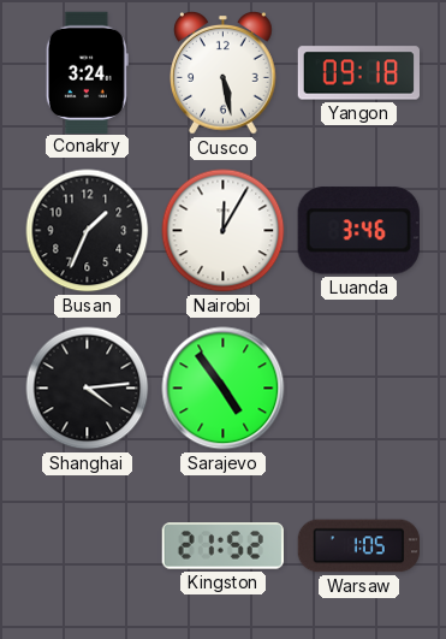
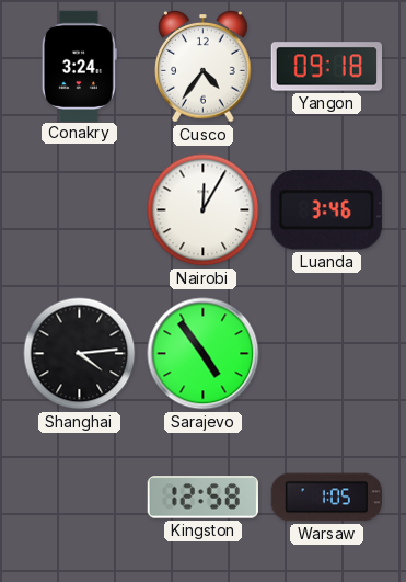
Cusco: 5:28 -> 4:36
Busan: 1:34 -> none
Kingston: 21:52 -> 12:58
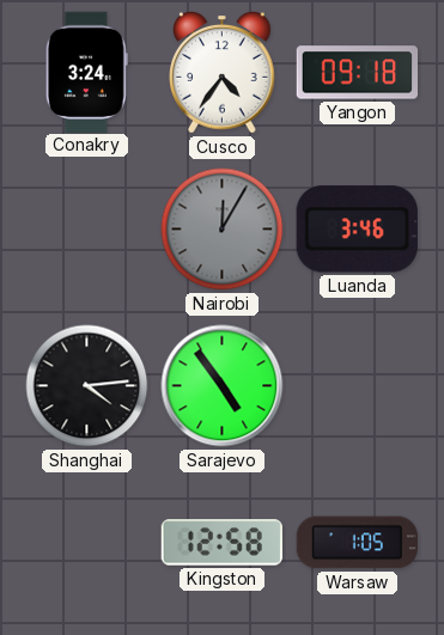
Nairobi dial: white -> grey
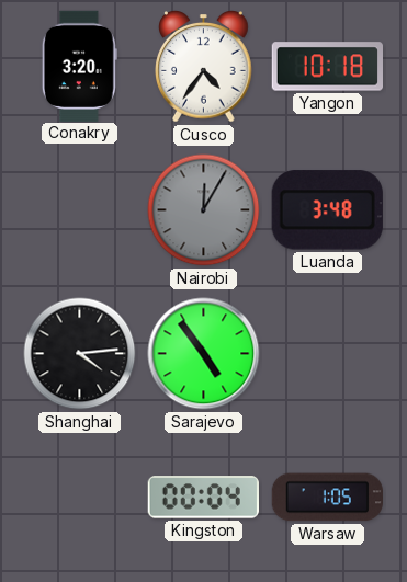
Conakry: 3:24 -> 3:20
Yangon: 09:18 -> 10:18
Luanda: 3:46 -> 3:48
Kingston: 12:58 -> 00:04
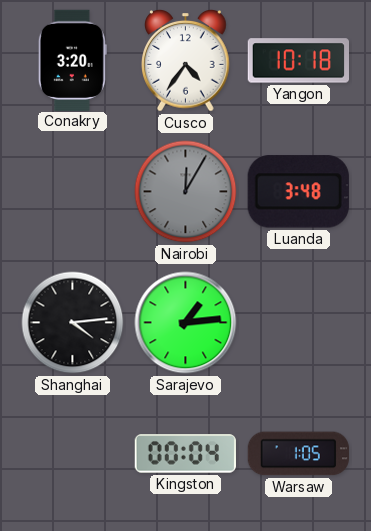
Sarajevo: 4:54 -> 1:14
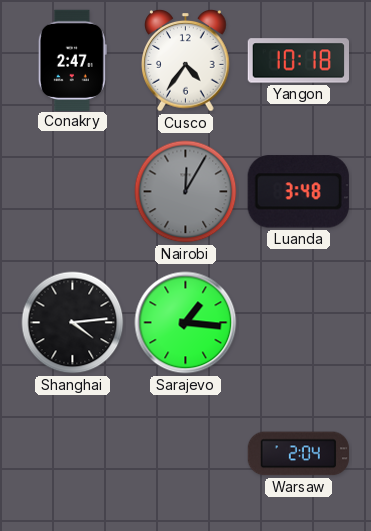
Conakry: 3:20 -> 2:47
Sarajevo: 1:14 -> 1:16
Kingston: 00:04 -> none
Warsaw: 1:05 -> 2:04
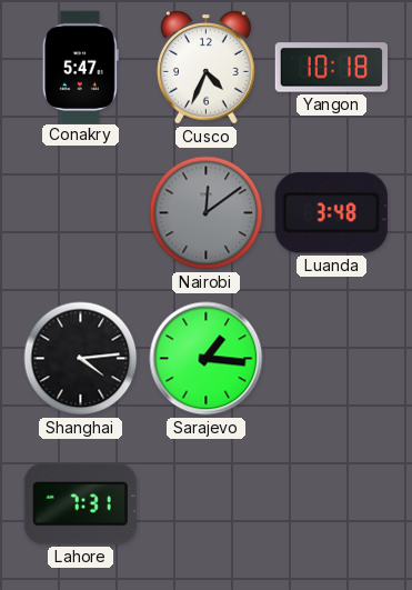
Conakry: 2:47 -> 5:47
Cusco: 4:36 -> 4:34
Nairobi: 12:05 -> 12:09
Lahore: none -> 7:31
Warsaw: 2:04 -> none
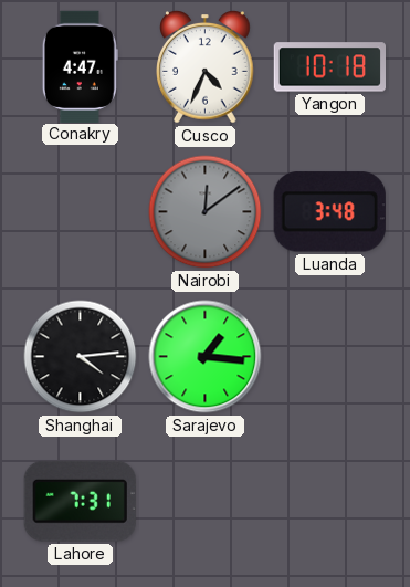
Conakry: 5:47 -> 4:47
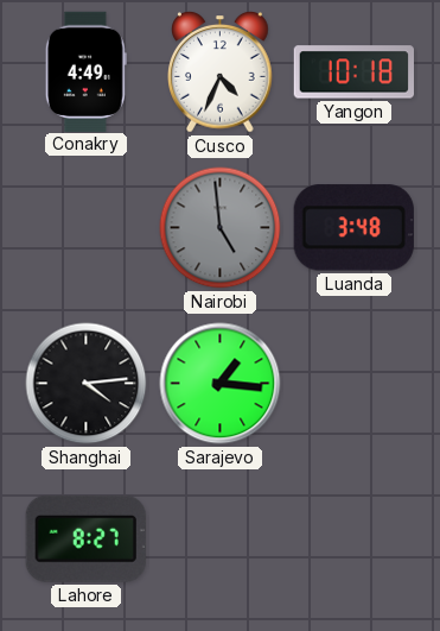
Conakry: 4:47 -> 4:49
Nairobi: 12:09 -> 4:59
Lahore: 7:31 -> 8:27
